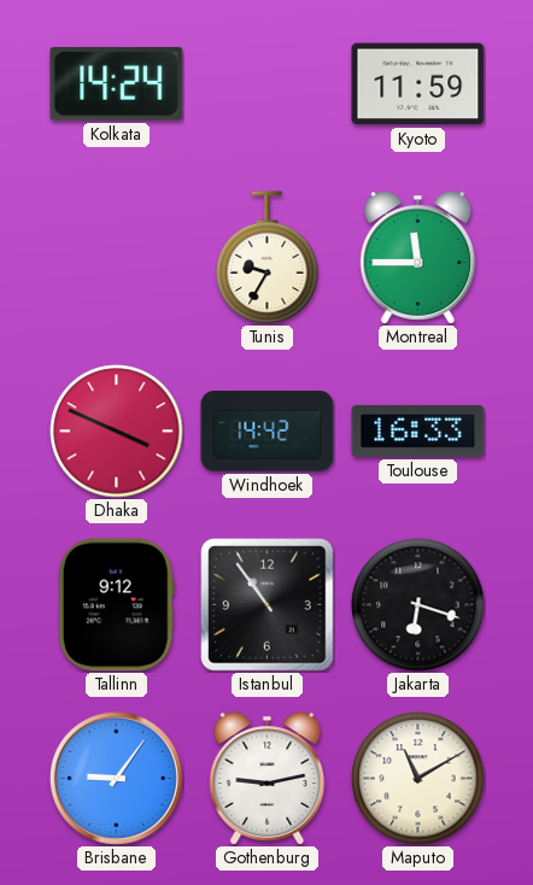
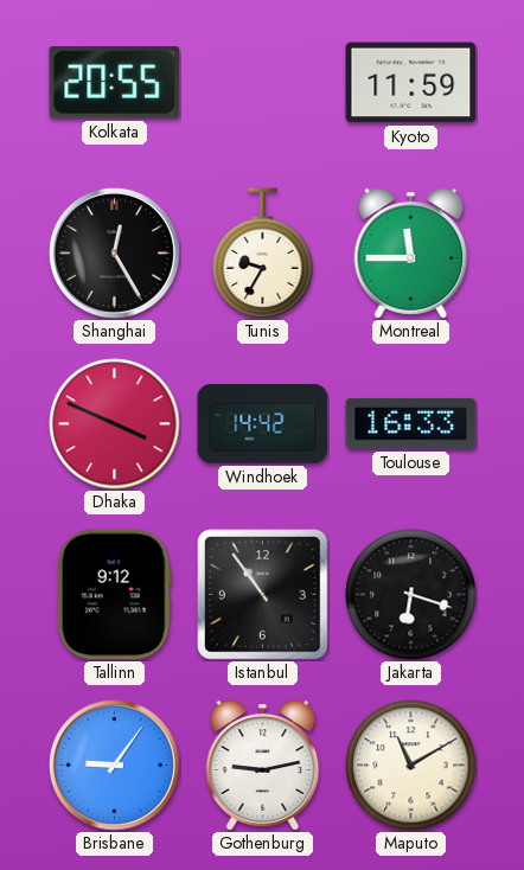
Kolkata: 14:24 -> 20:55
Shanghai: none -> 12:25
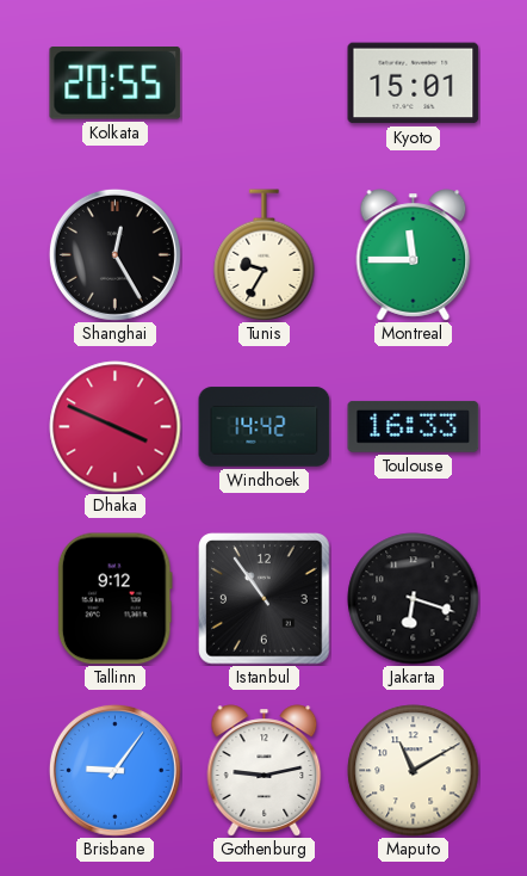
Kyoto: 11:59 -> 15:01
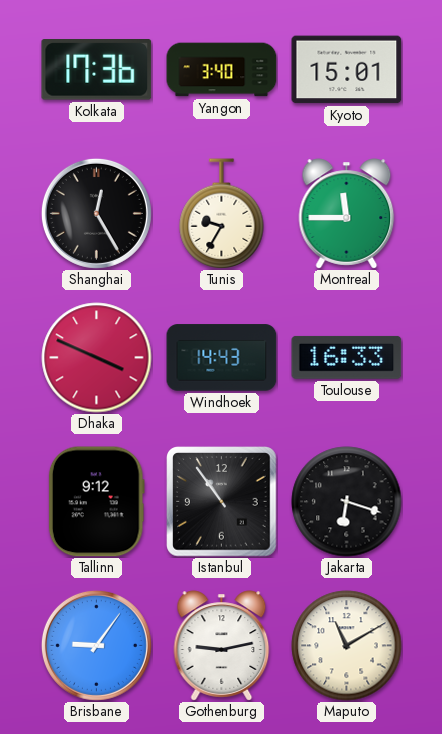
Kolkata: 20:55 -> 17:36
Yangon: none -> 3:40
Windhoek: 14:42 -> 14:43
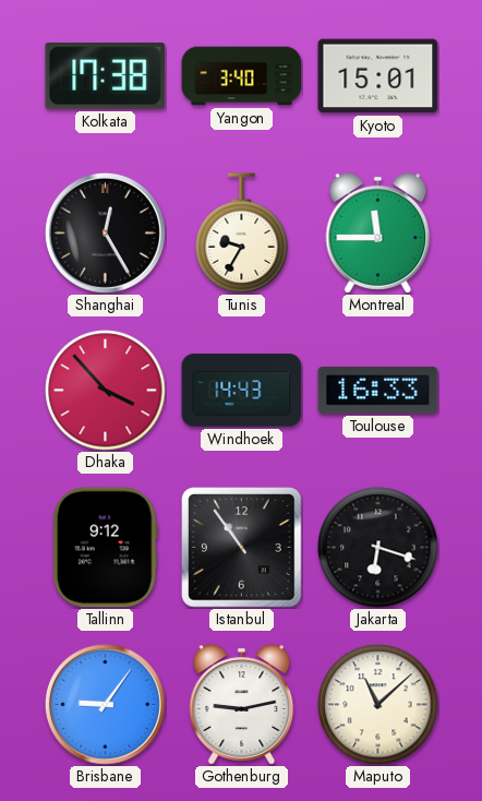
Kolkata: 17:36 -> 17:38
Dhaka: 3:49 -> 3:53
Maputo: 11:10 -> 11:08
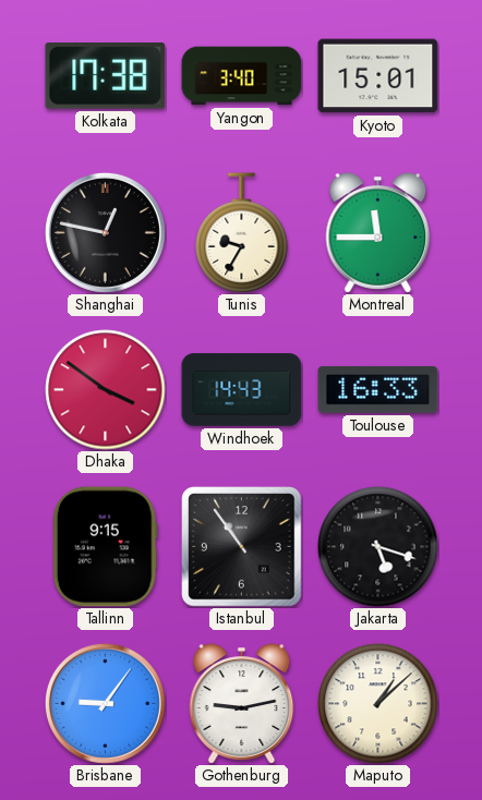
Shanghai: 12:25 -> 12:47
Dhaka: 3:53 -> 3:51
Tallinn: 9:12 -> 9:15
Jakarta: 6:18 -> 5:18
Maputo: 11:08 -> 1:08
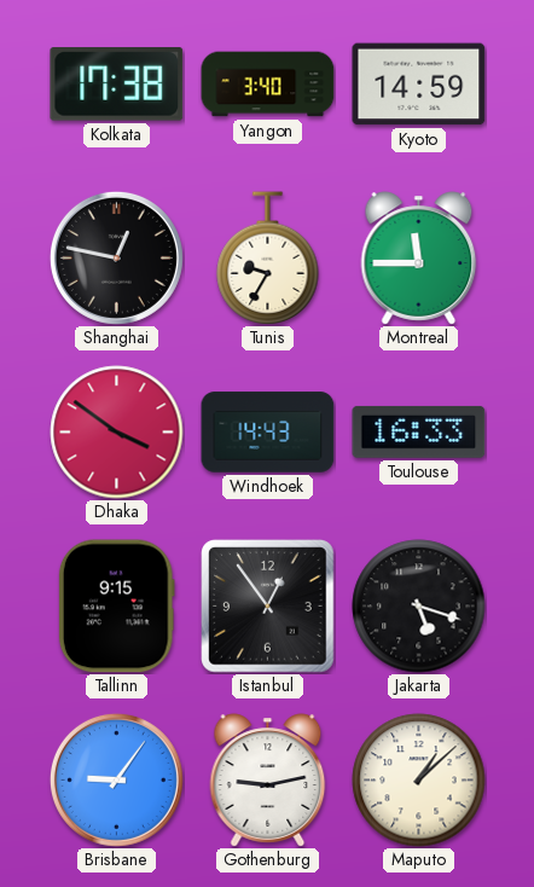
Kyoto: 15:01 -> 14:59
Istanbul: 10:54 -> 12:54
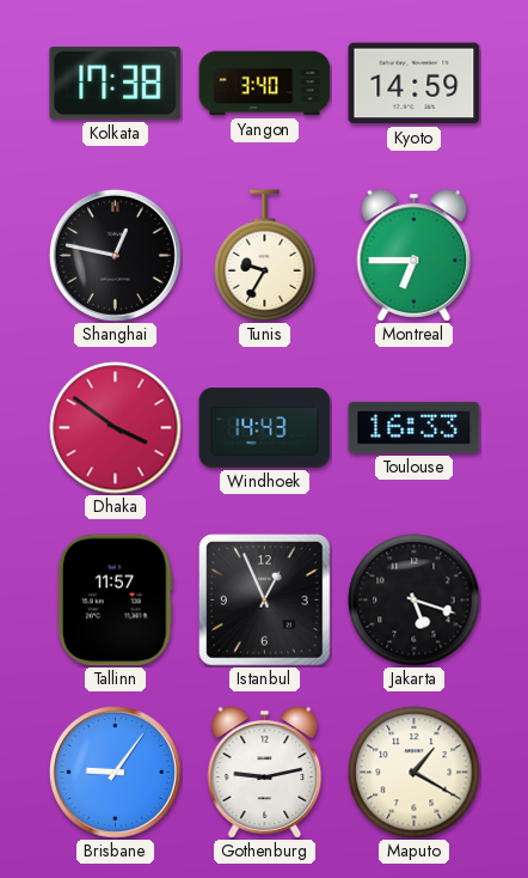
Montreal: 11:45 -> 6:45
Tallinn: 9:15 -> 11:57
Istanbul: 12:54 -> 12:56
Maputo: 1:08 -> 1:20
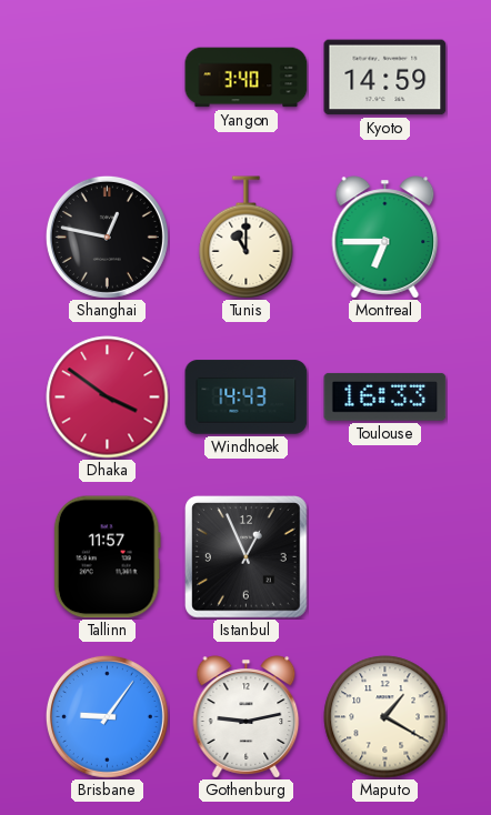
Kolkata: 17:38 -> none
Tunis: 9:35 -> 11:00
Jakarta: 5:18 -> none
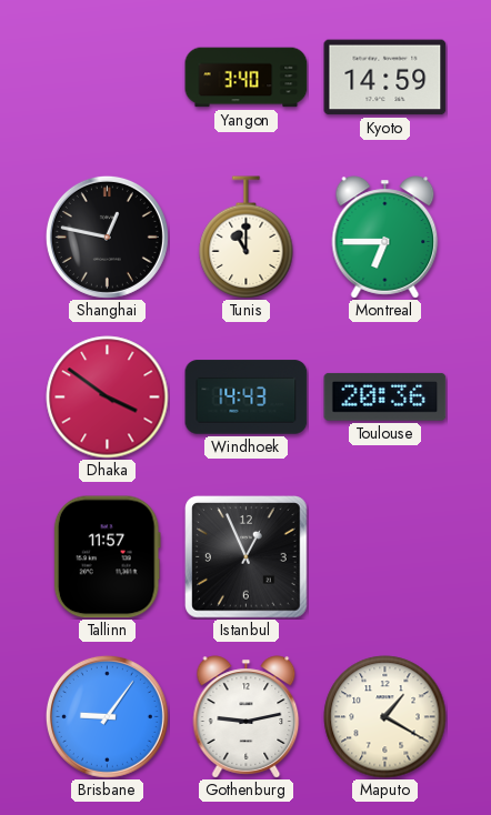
Toulouse: 16:33 -> 20:36
